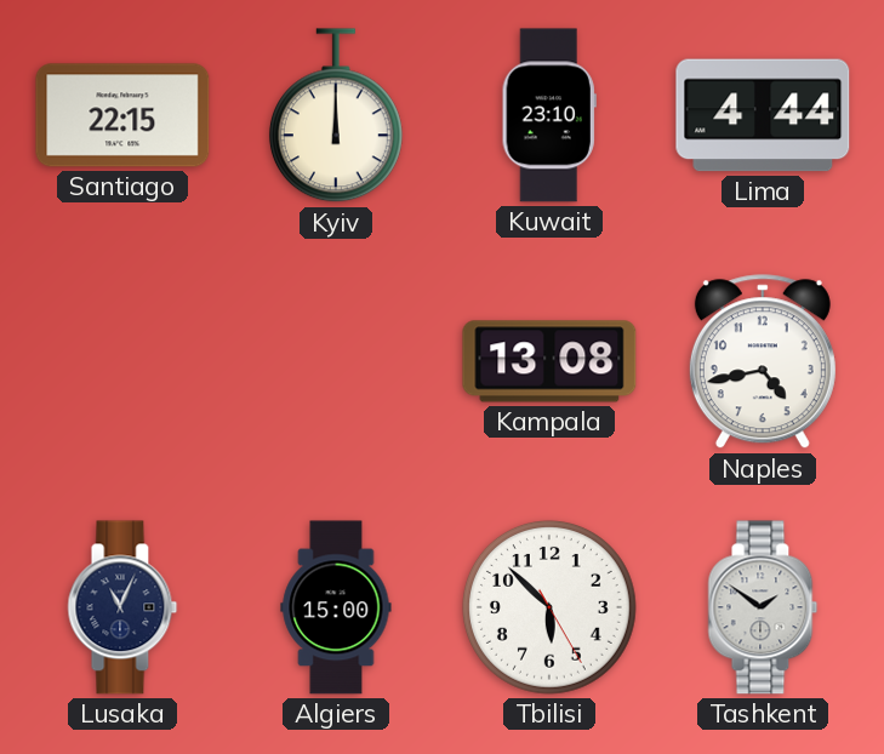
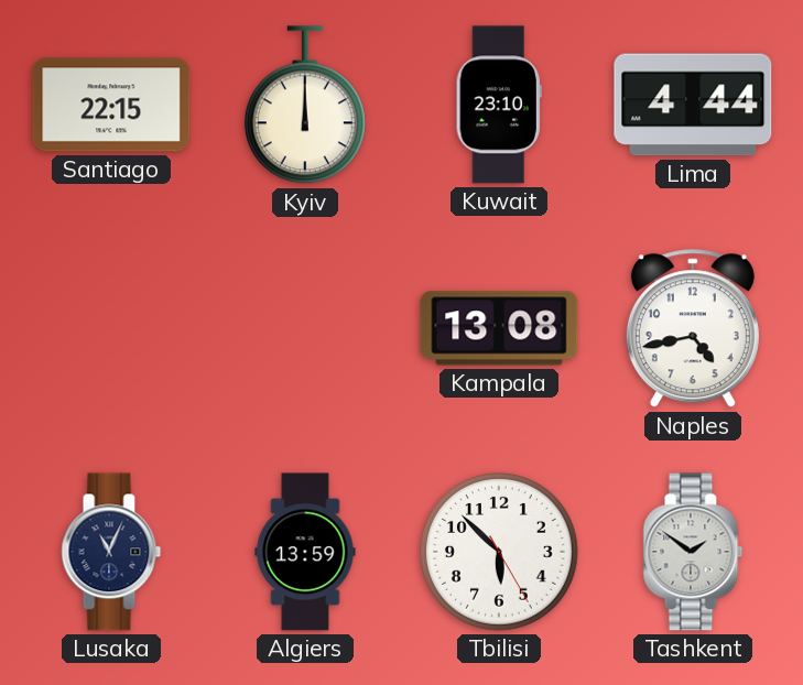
Algiers: 15:00 -> 13:59
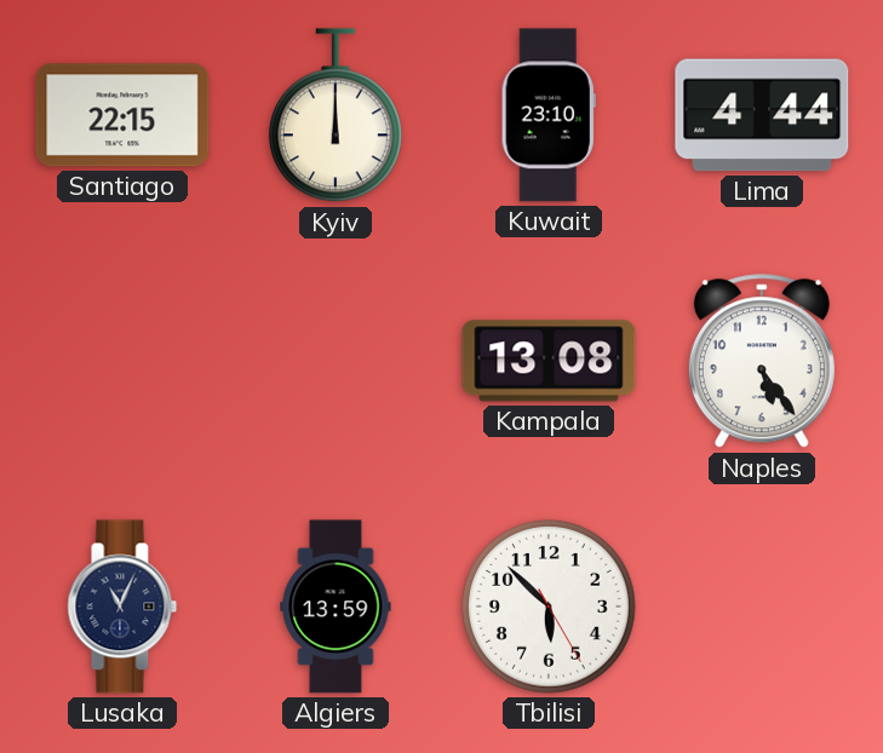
Naples: 4:43 -> 5:24
Tashkent: 1:51 -> none
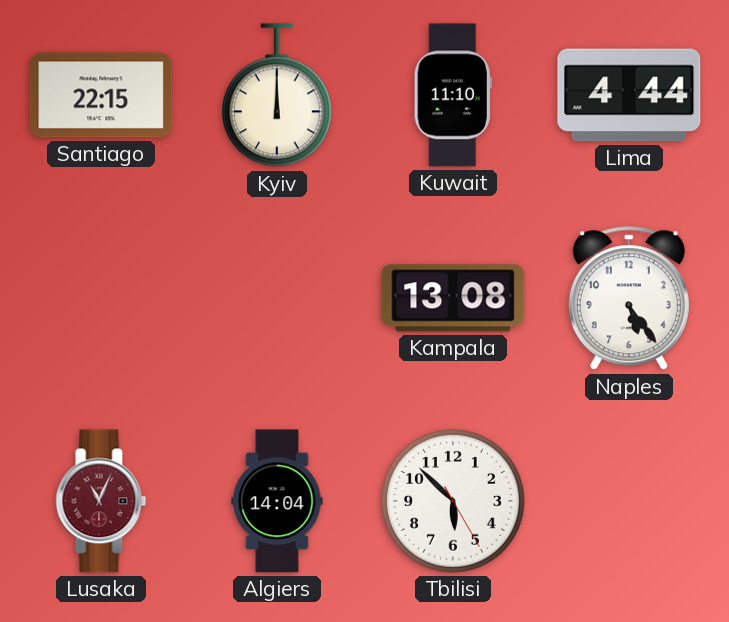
Kuwait: 23:10 -> 11:10
Lusaka dial: navy -> burgundy
Algiers: 13:59 -> 14:04
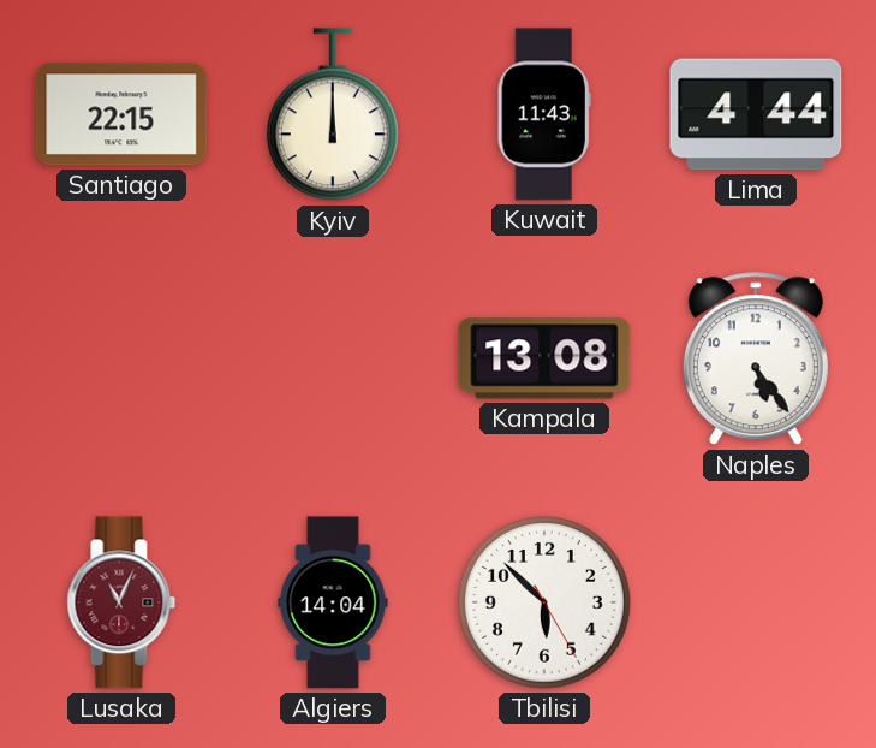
Kuwait: 11:10 -> 11:43
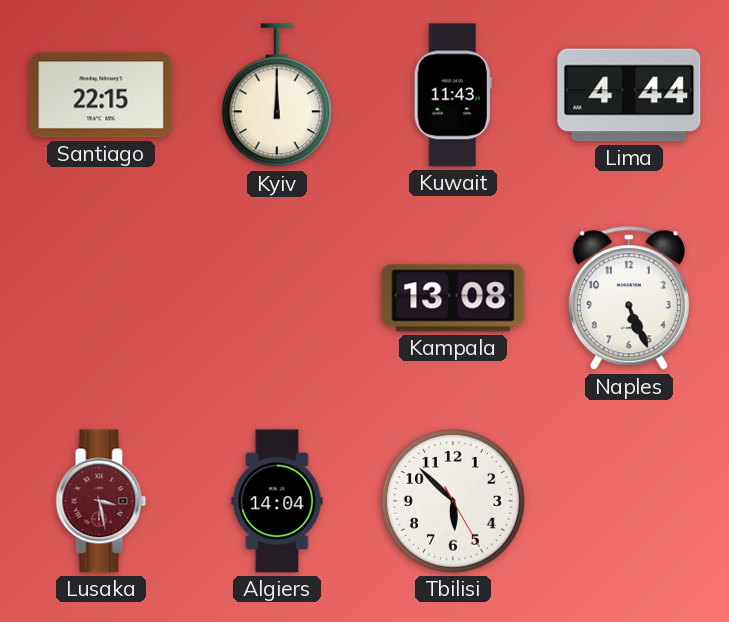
Naples: 5:24 -> 5:26
Lusaka: 11:04 -> 3:28
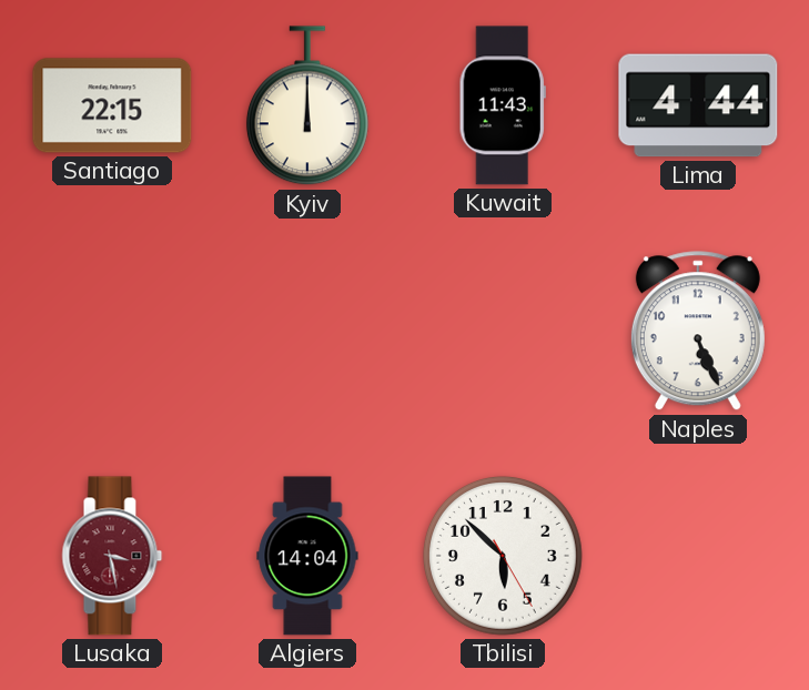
Kampala: 13:08 -> none
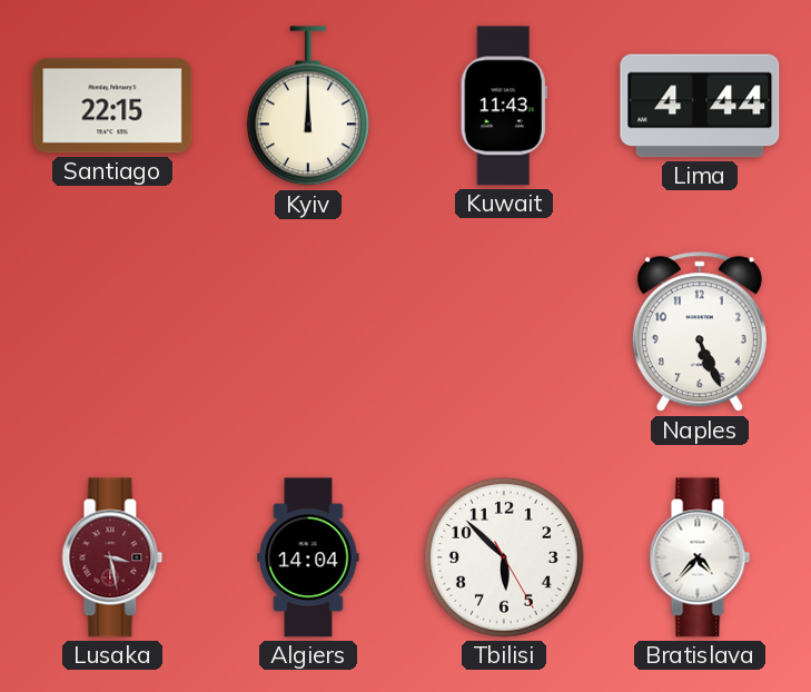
Bratislava: none -> 4:37
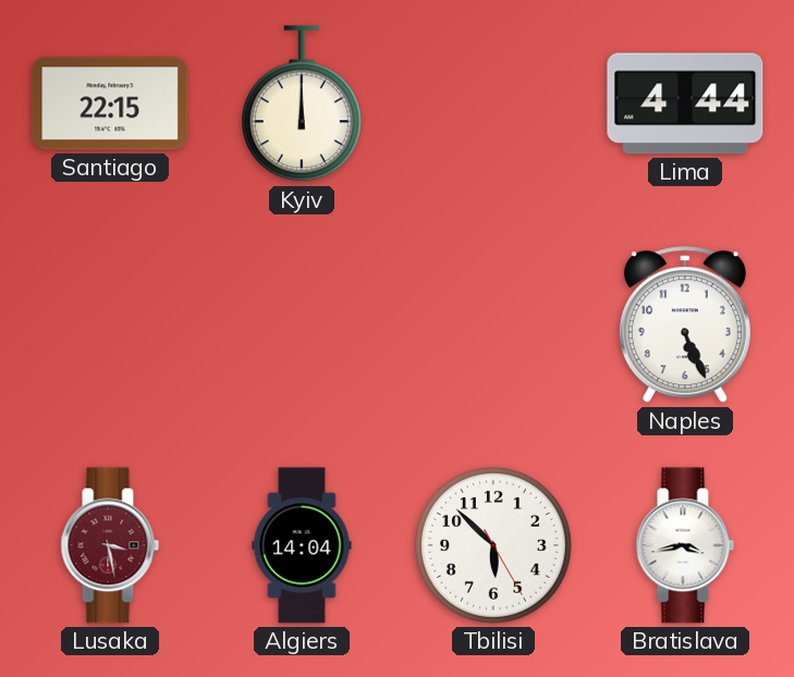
Kuwait: 11:43 -> none
Bratislava: 4:37 -> 3:43
